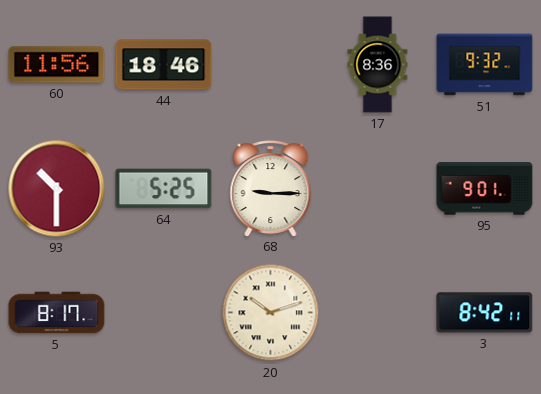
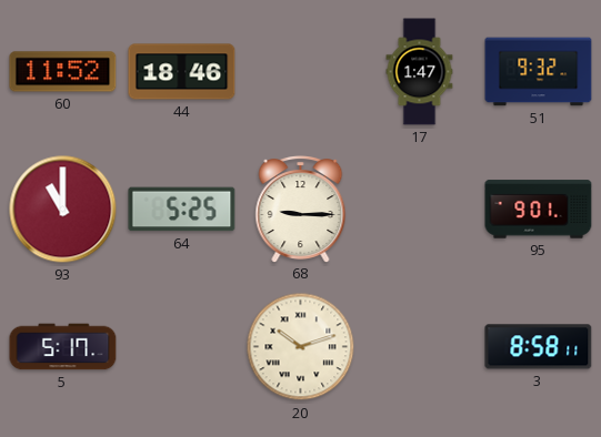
60: 11:56 -> 11:52
17: 8:36 -> 1:47
93: 10:30 -> 11:00
5: 8:17 -> 5:17
3: 8:42 -> 8:58
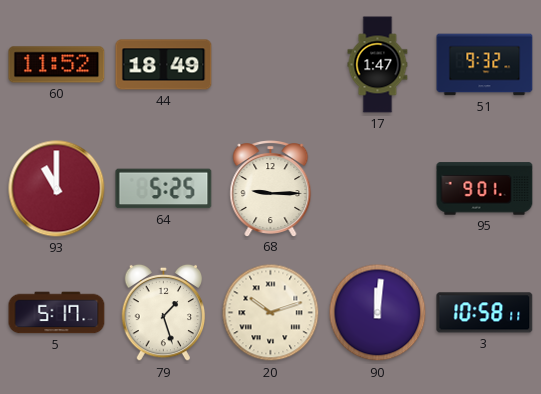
44: 18:46 -> 18:49
79: none -> 1:27
90: none -> 12:01
3: 8:58 -> 10:58
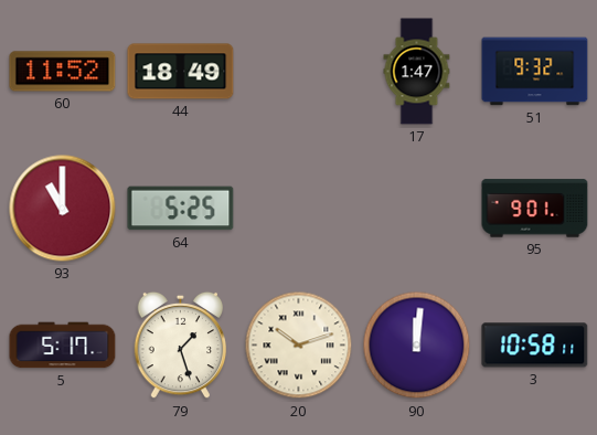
68: 9:15 -> none
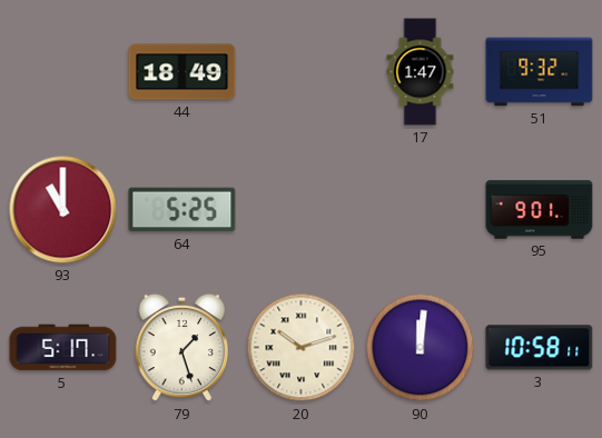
60: 11:52 -> none
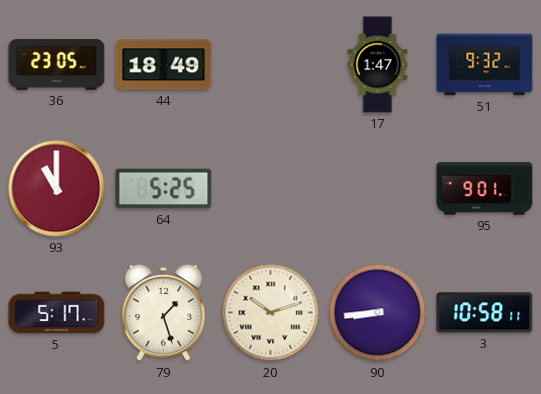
36: none -> 23:05
90: 12:01 -> 8:44
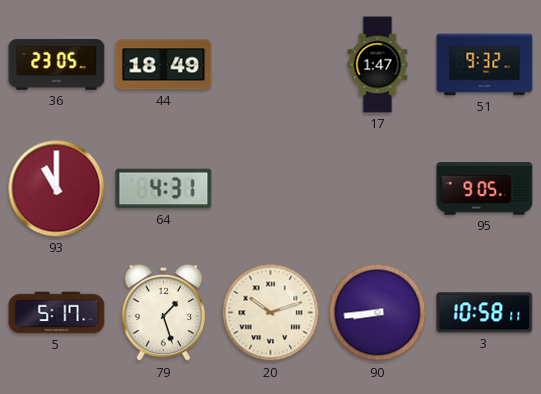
64: 5:25 -> 4:31
95: 9:01 -> 9:05
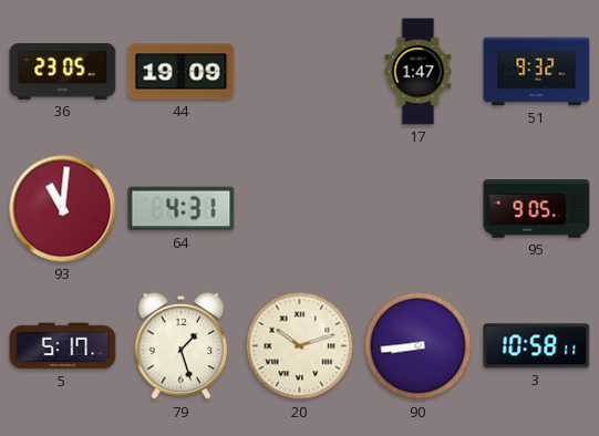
44: 18:49 -> 19:09
93: 11:00 -> 11:01
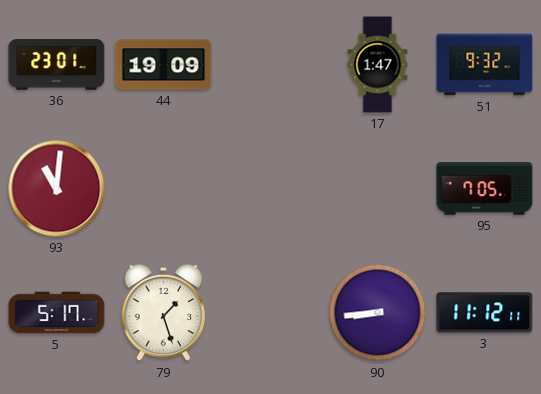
36: 23:05 -> 23:01
64: 4:31 -> none
95: 9:05 -> 7:05
20: 10:12 -> none
3: 10:58 -> 11:12
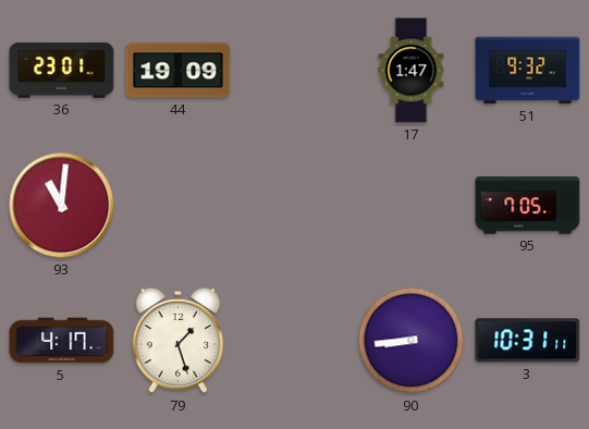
5: 5:17 -> 4:17
3: 11:12 -> 10:31
